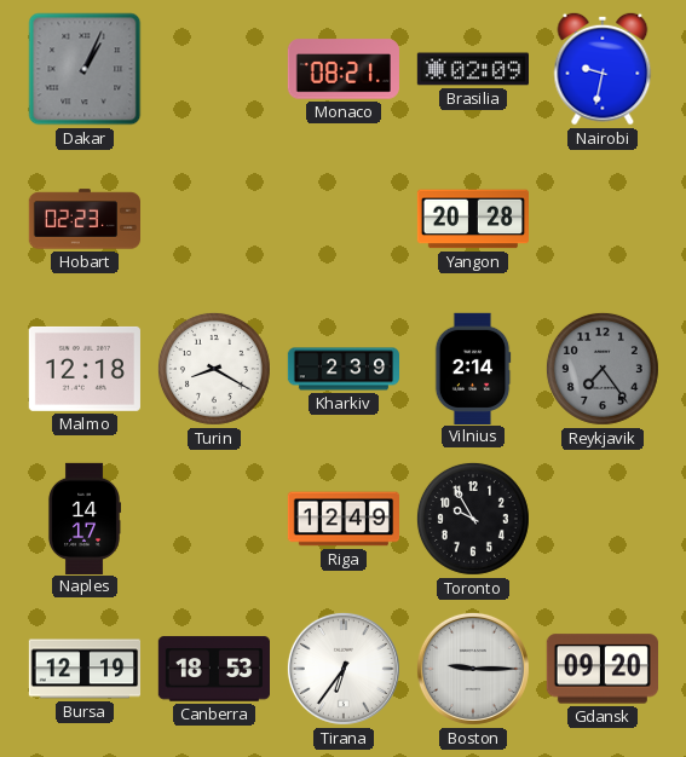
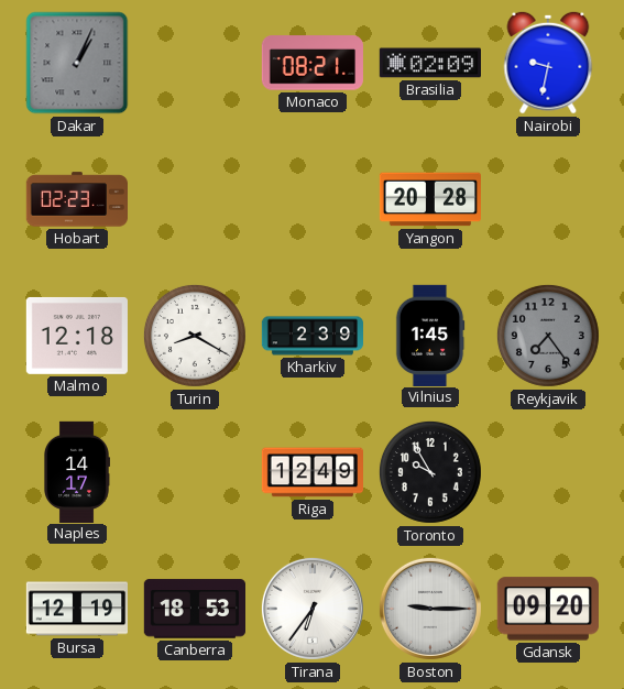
Vilnius: 2:14 -> 1:45
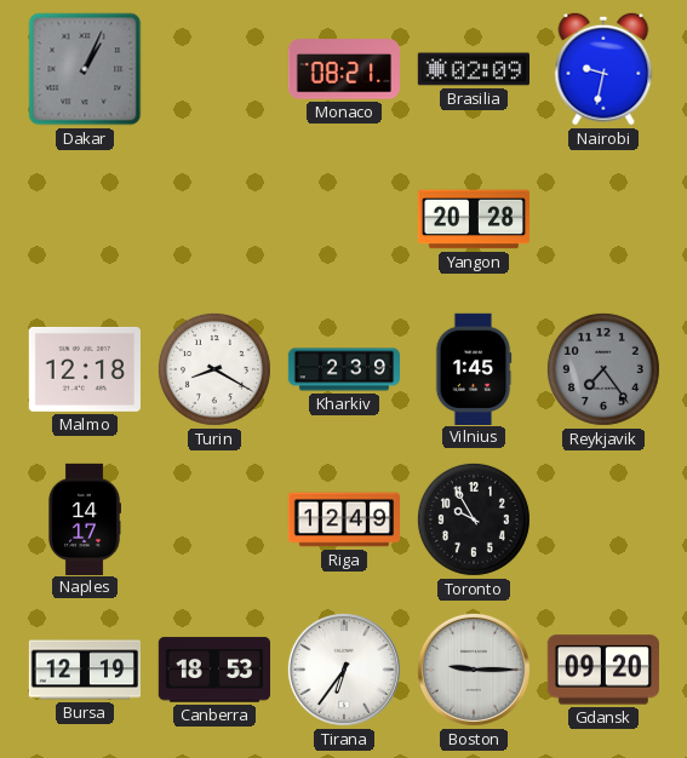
Hobart: 02:23 -> none
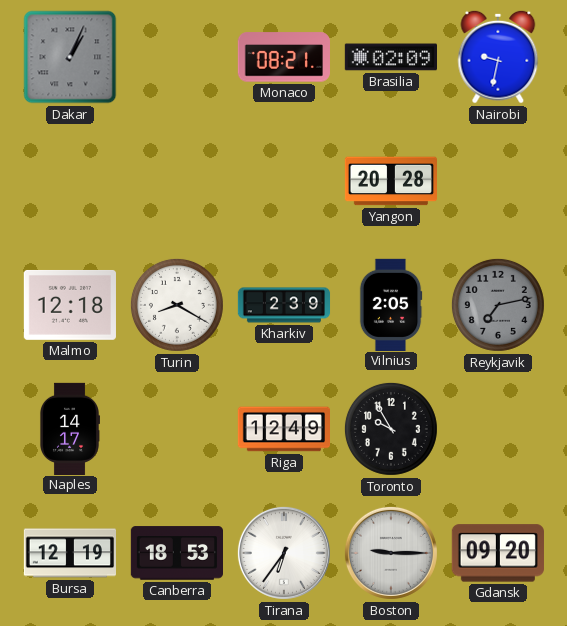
Vilnius: 1:45 -> 2:05
Reykjavik: 7:24 -> 7:13
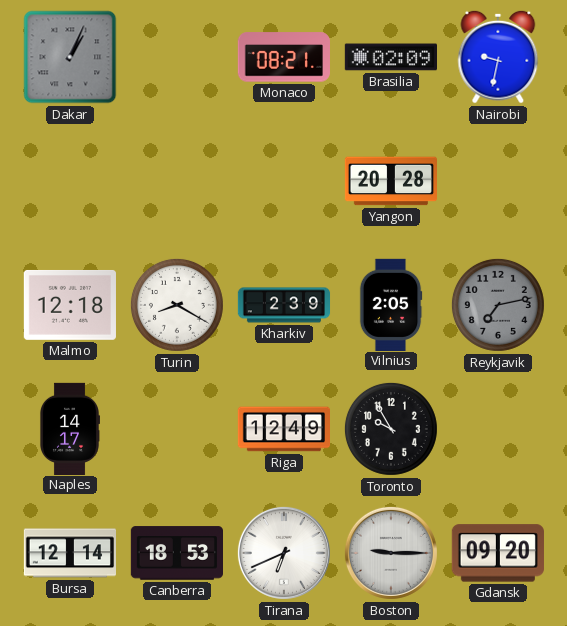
Bursa: 12:19 -> 12:14
Tirana: 6:36 -> 6:41
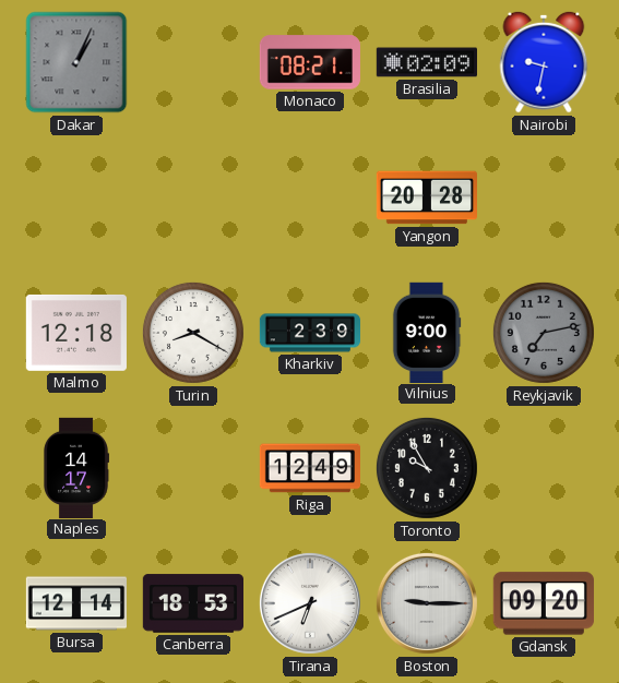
Vilnius: 2:05 -> 9:00
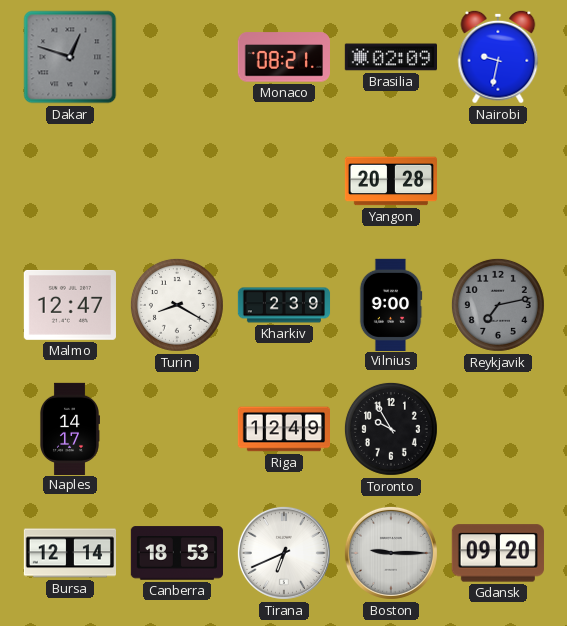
Dakar: 1:04 -> 12:48
Malmo: 12:18 -> 12:47
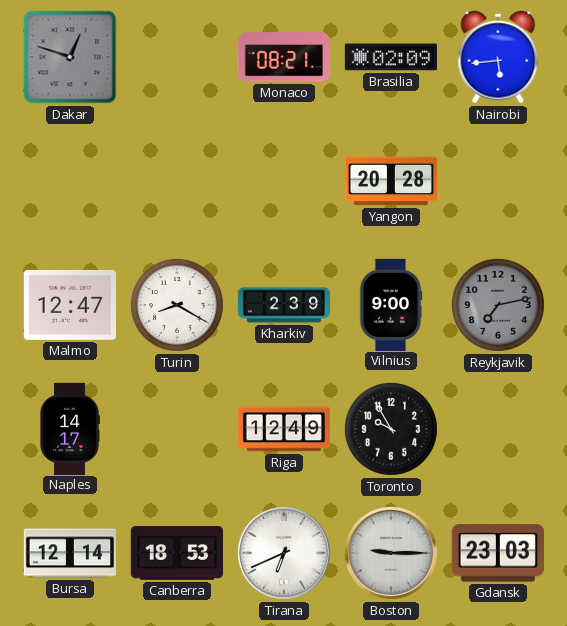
Nairobi: 9:32 -> 5:44
Gdansk: 09:20 -> 23:03
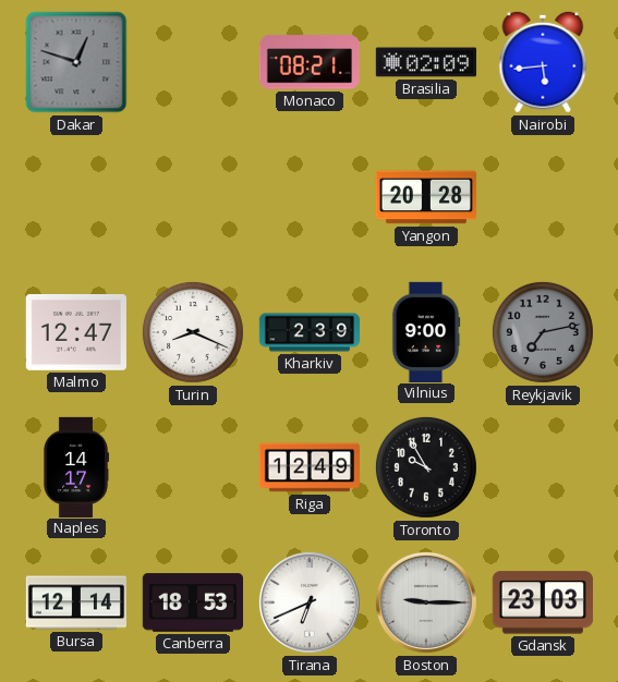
Turin: 8:20 -> 8:19
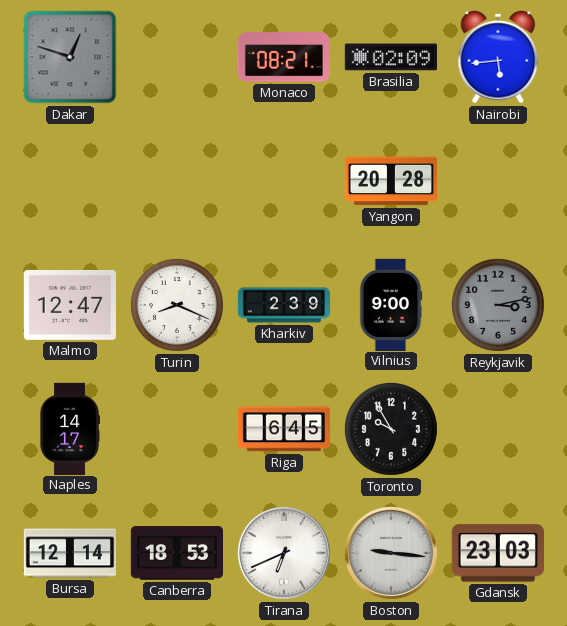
Reykjavik: 7:13 -> 3:13
Riga: 12:49 -> 6:45
Boston: 9:15 -> 9:16
